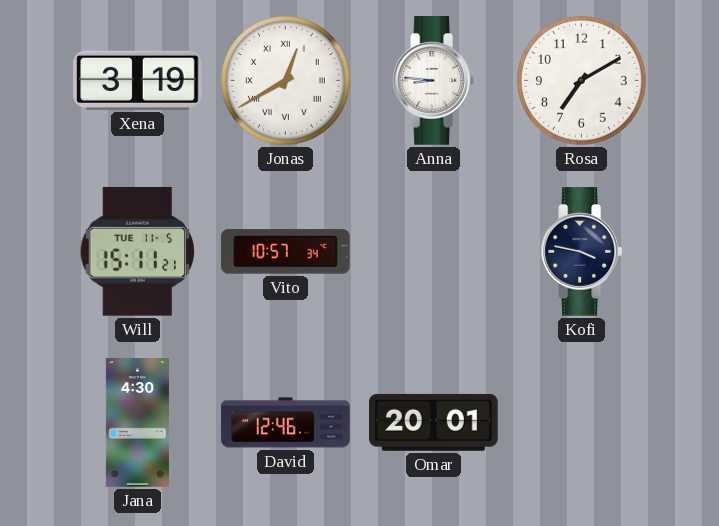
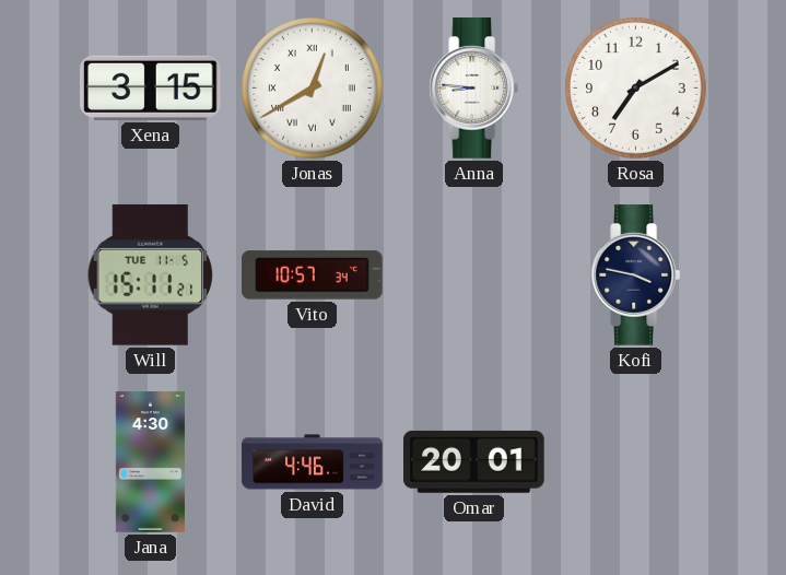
Xena: 3:19 -> 3:15
David: 12:46 -> 4:46
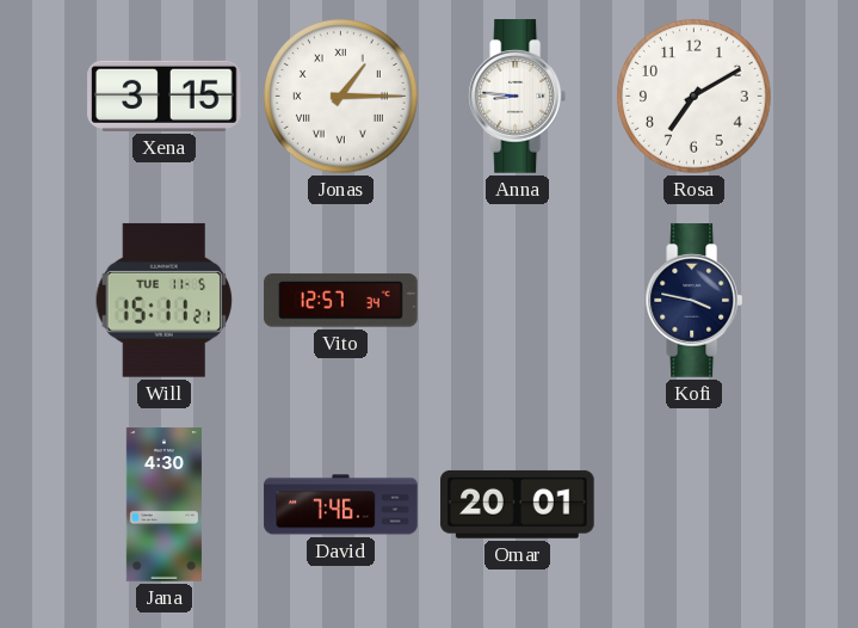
Jonas: 12:40 -> 1:15
Vito: 10:57 -> 12:57
David: 4:46 -> 7:46
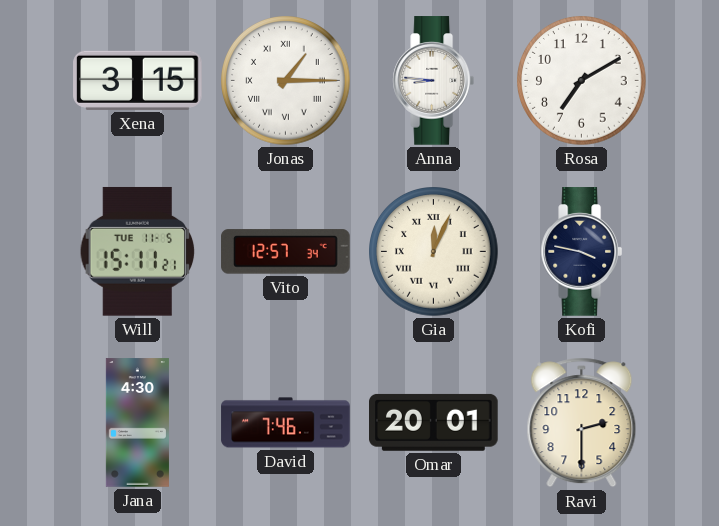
Gia: none -> 12:04
Ravi: none -> 2:30
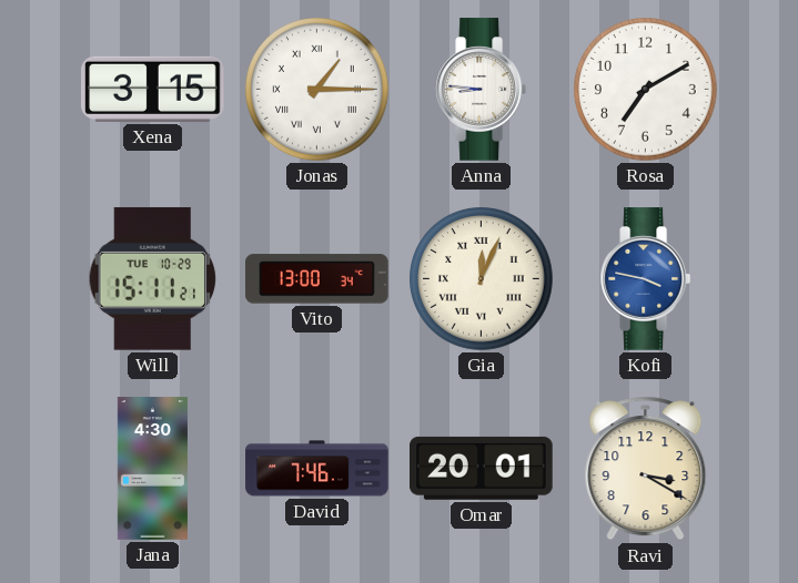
Will date: TUE 11-5 -> TUE 10-29
Vito: 12:57 -> 13:00
Kofi dial: navy -> blue
Ravi: 2:30 -> 3:20
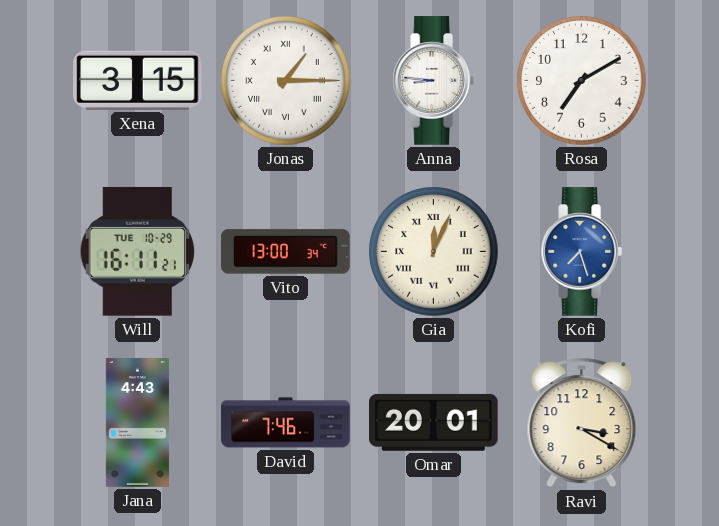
Will: 15:11 -> 16:11
Kofi: 3:47 -> 7:27
Jana: 4:30 -> 4:43
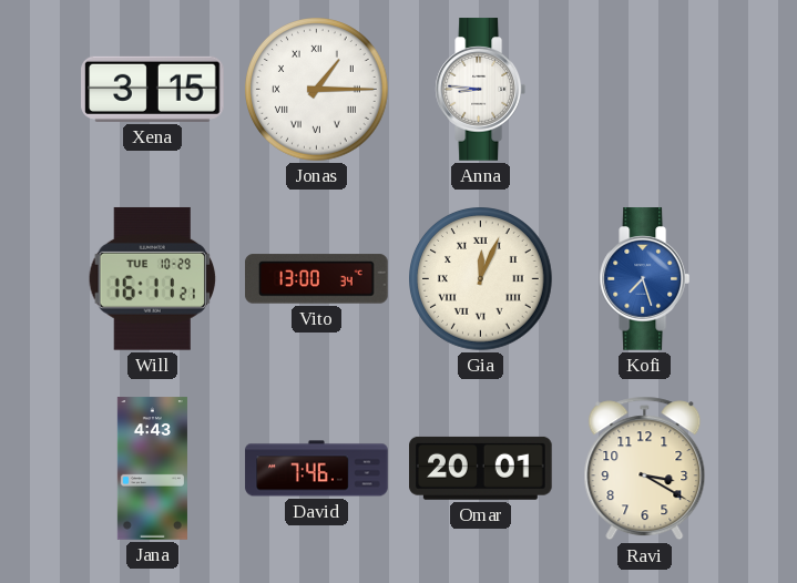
Rosa: 7:10 -> none
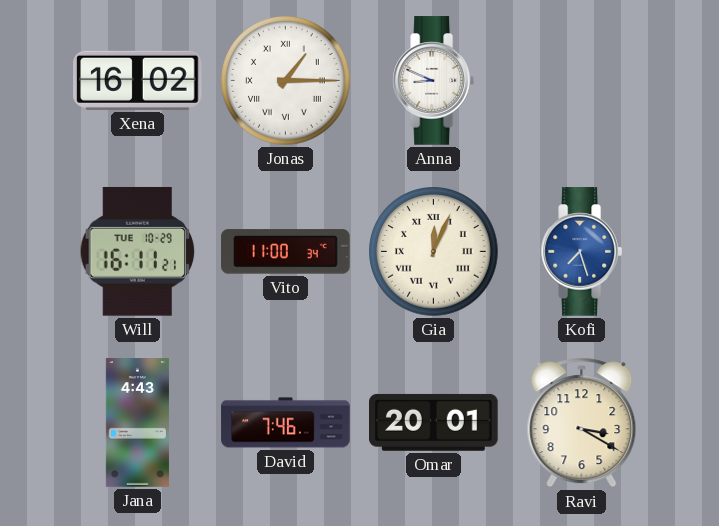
Xena: 3:15 -> 16:02
Anna: 8:46 -> 8:49
Vito: 13:00 -> 11:00
